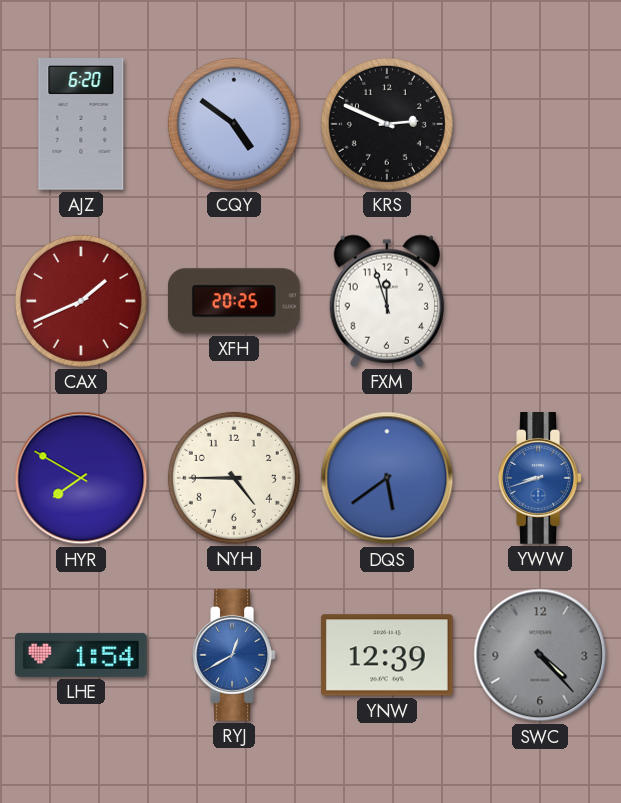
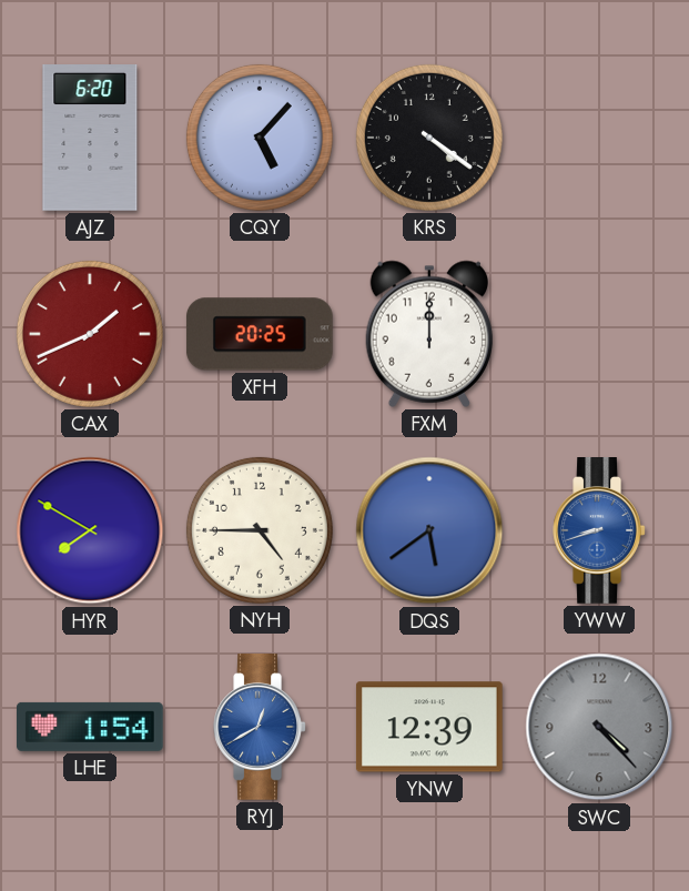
CQY: 4:51 -> 5:07
KRS: 2:49 -> 4:21
FXM: 11:57 -> 12:00
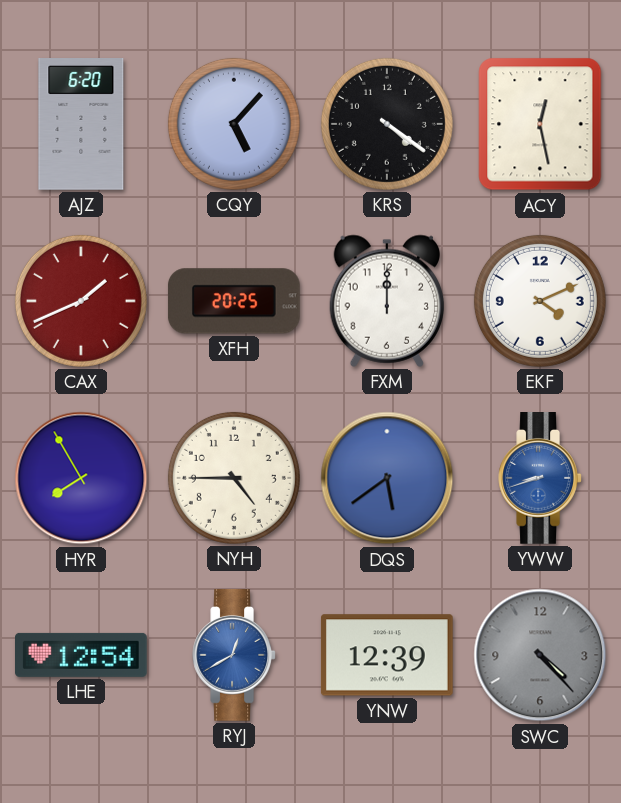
ACY: none -> 12:28
EKF: none -> 4:11
HYR: 7:50 -> 7:55
LHE: 1:54 -> 12:54
